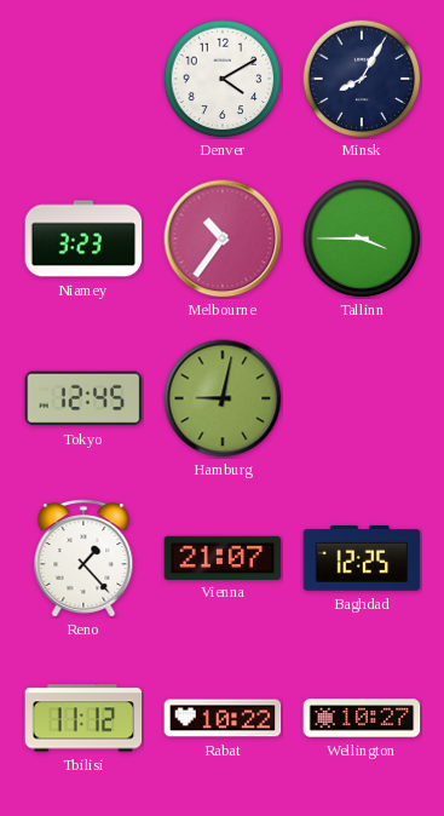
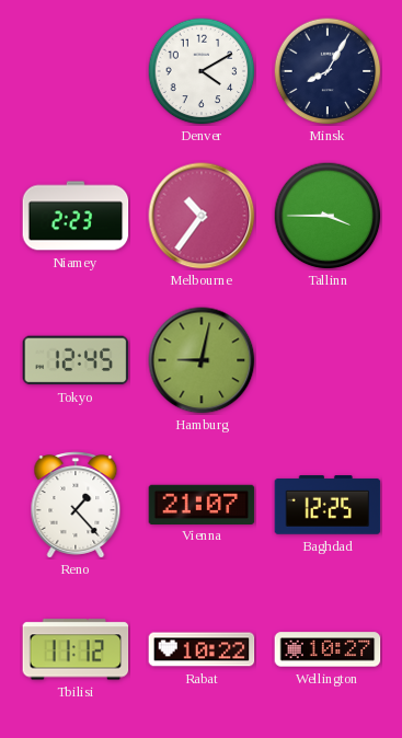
Niamey: 3:23 -> 2:23
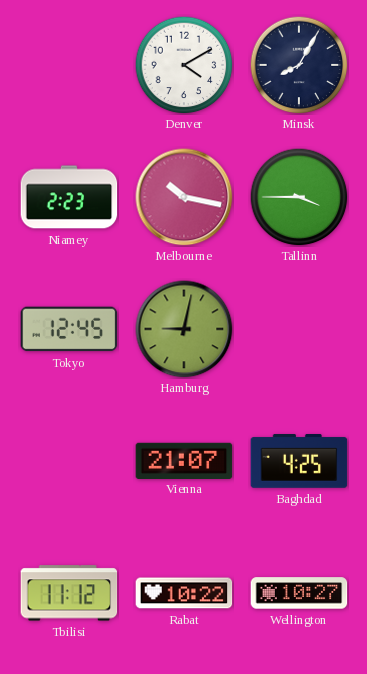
Melbourne: 10:36 -> 10:17
Reno: 1:23 -> none
Baghdad: 12:25 -> 4:25
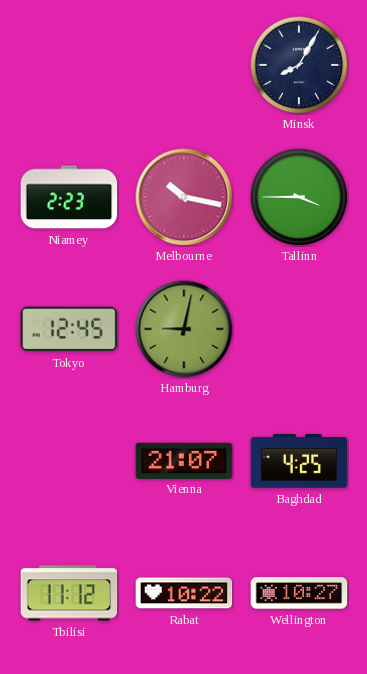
Denver: 4:10 -> none
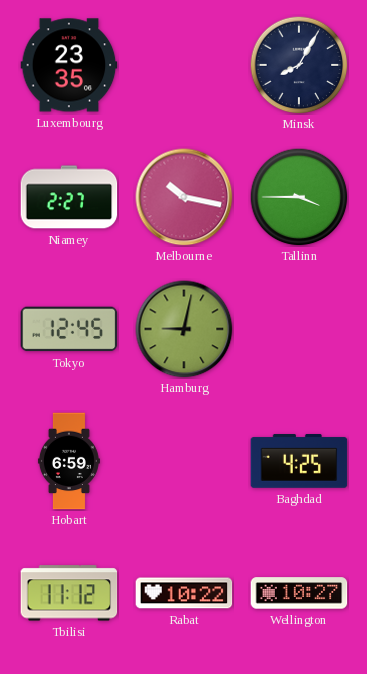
Luxembourg: none -> 23:35
Niamey: 2:23 -> 2:27
Hobart: none -> 6:59
Vienna: 21:07 -> none
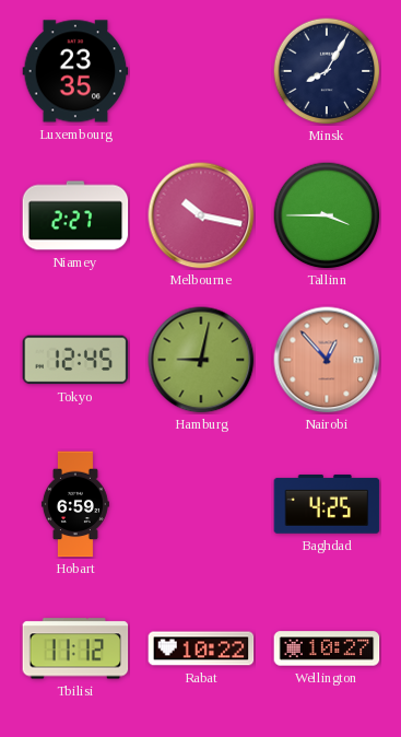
Nairobi: none -> 12:53
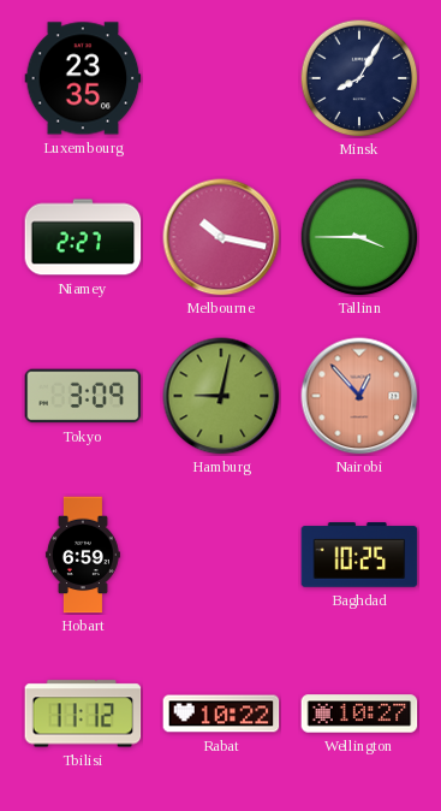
Tokyo: 12:45 -> 3:09
Baghdad: 4:25 -> 10:25
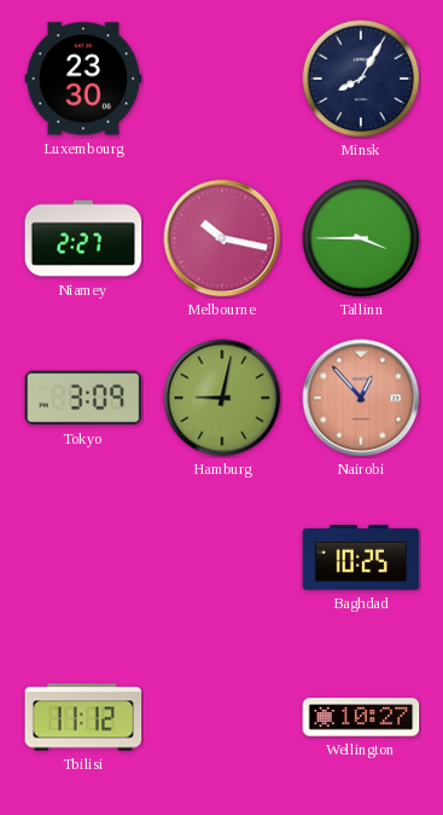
Luxembourg: 23:35 -> 23:30
Hobart: 6:59 -> none
Rabat: 10:22 -> none
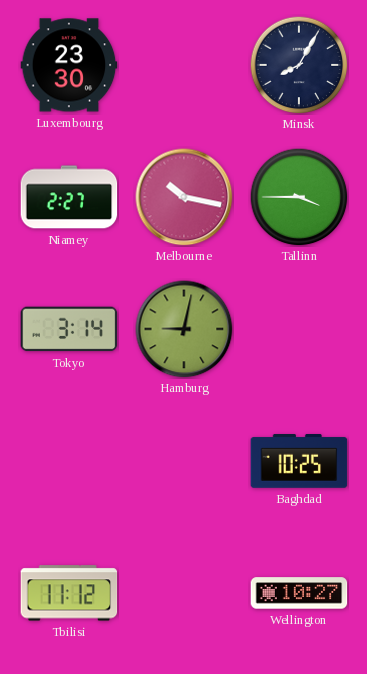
Tokyo: 3:09 -> 3:14
Nairobi: 12:53 -> none
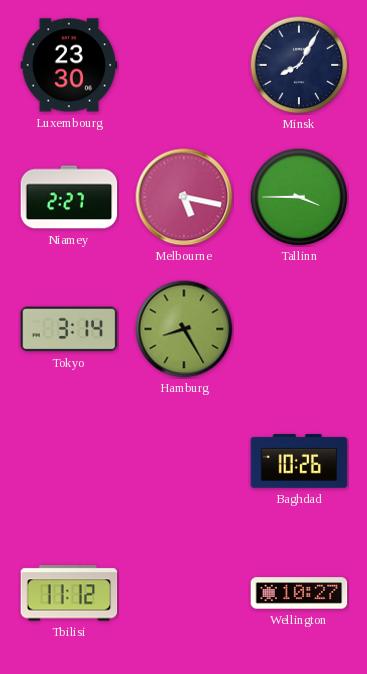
Melbourne: 10:17 -> 5:17
Hamburg: 9:02 -> 8:25
Baghdad: 10:25 -> 10:26
